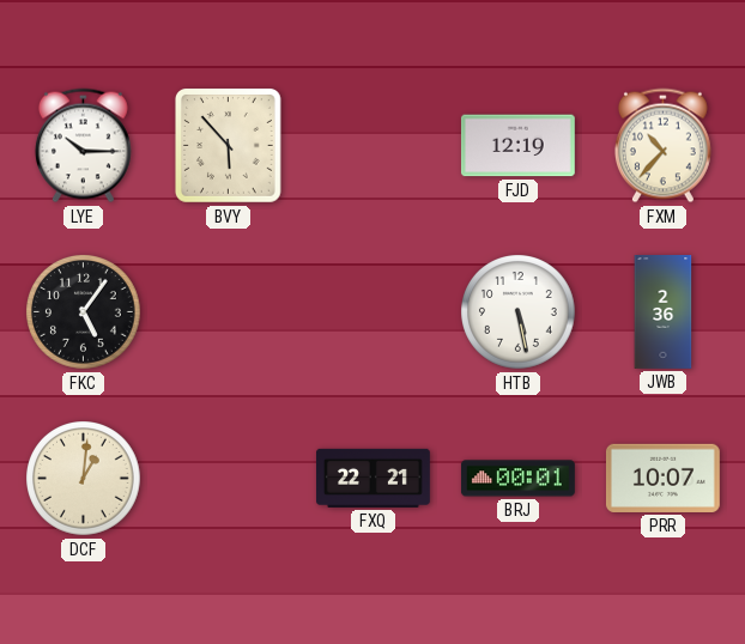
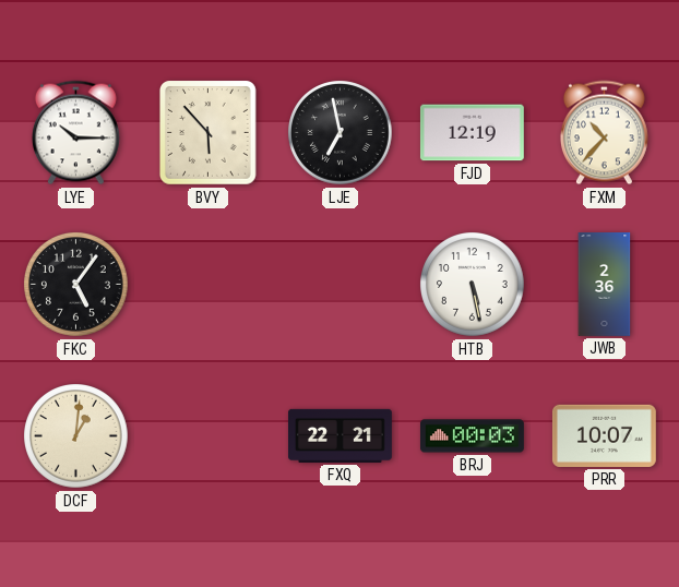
LJE: none -> 6:58
BRJ: 00:01 -> 00:03
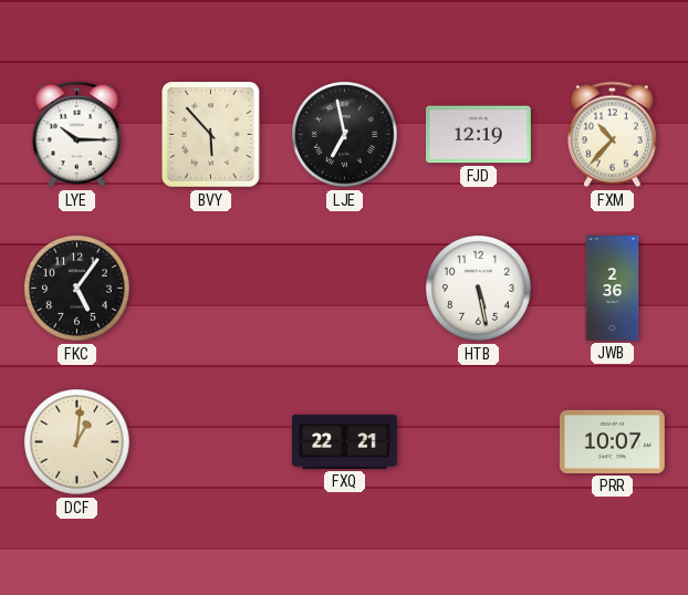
BRJ: 00:03 -> none
